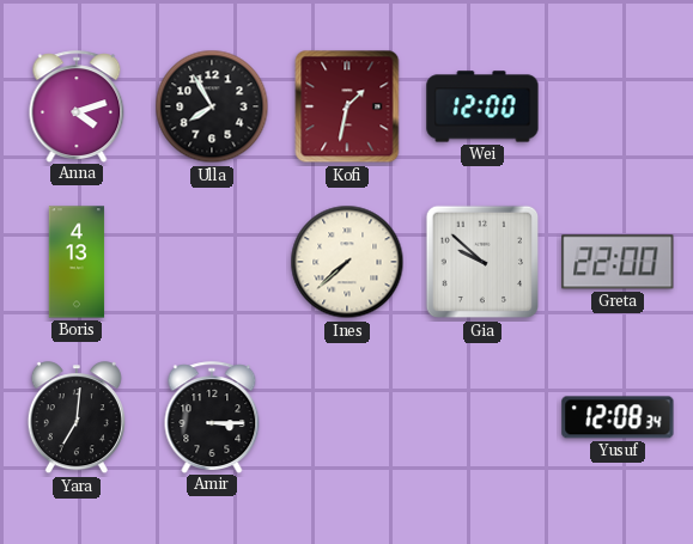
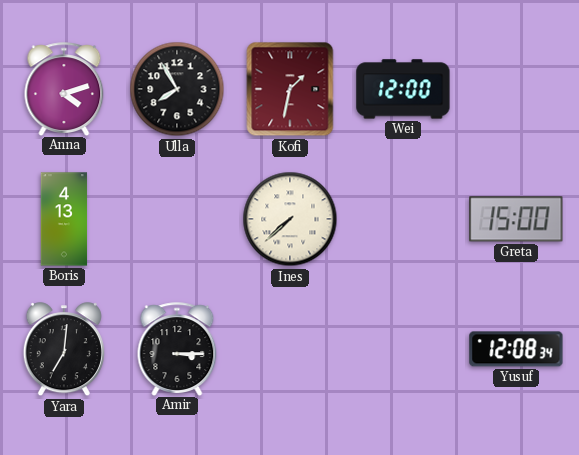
Gia: 9:52 -> none
Greta: 22:00 -> 15:00
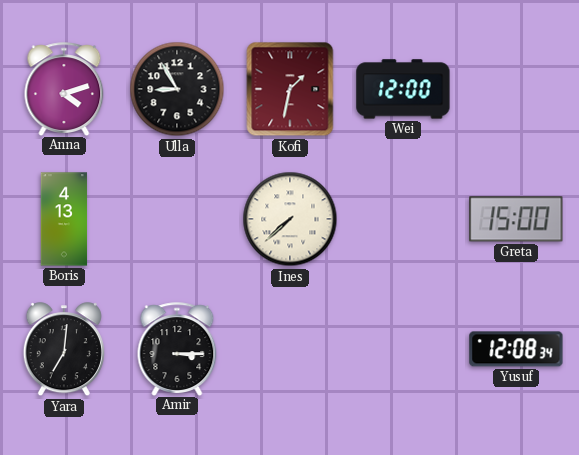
Ulla: 7:55 -> 8:55
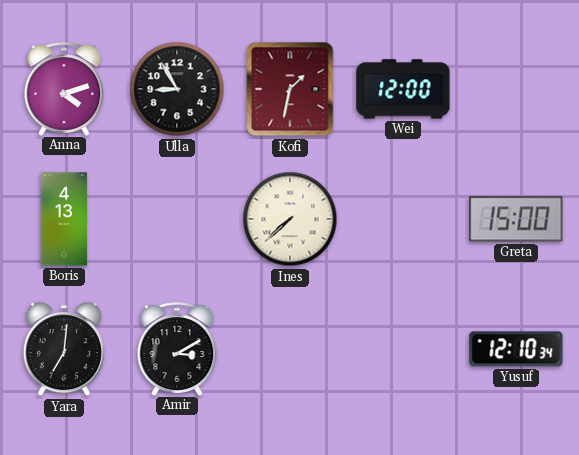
Amir: 3:15 -> 3:10
Yusuf: 12:08 -> 12:10
